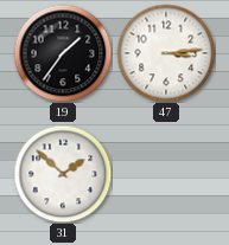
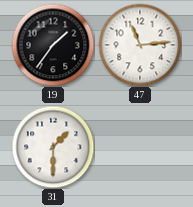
47: 3:14 -> 11:14
31: 1:52 -> 1:30
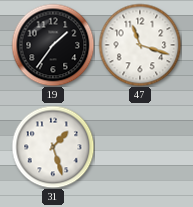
47: 11:14 -> 11:18
31: 1:30 -> 1:27
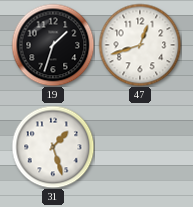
19: 1:36 -> 1:33
47: 11:18 -> 12:42
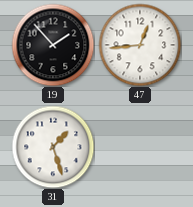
19: 1:33 -> 1:53
47: 12:42 -> 12:44
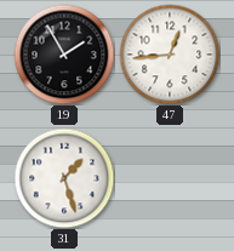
19: 1:53 -> 1:55
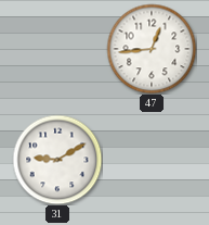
19: 1:55 -> none
31: 1:27 -> 9:10
